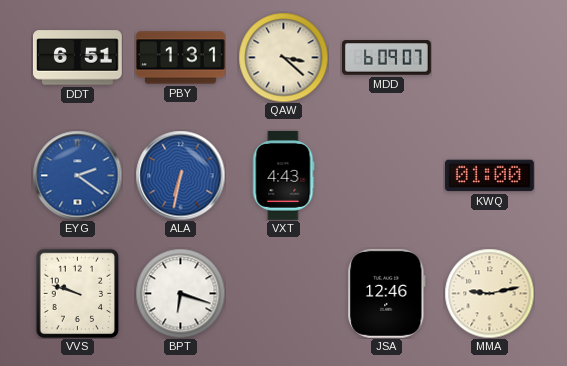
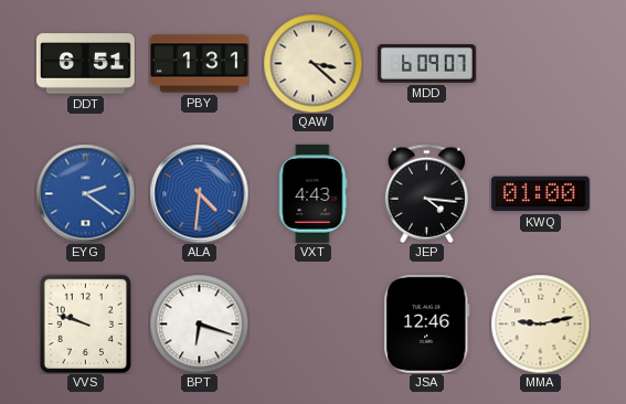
ALA: 6:32 -> 4:31
JEP: none -> 4:16
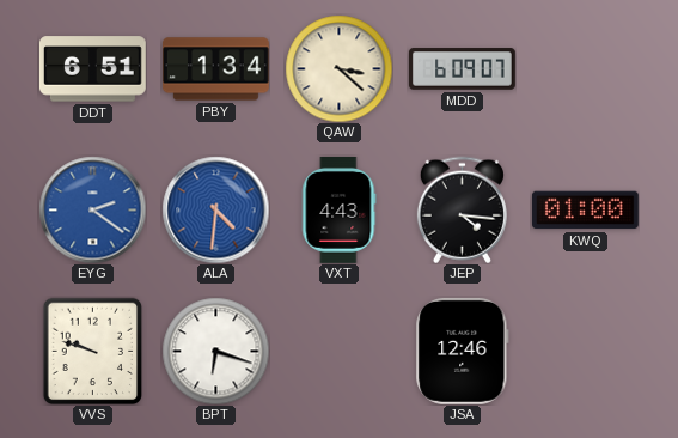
PBY: 1:31 -> 1:34
MMA: 9:13 -> none
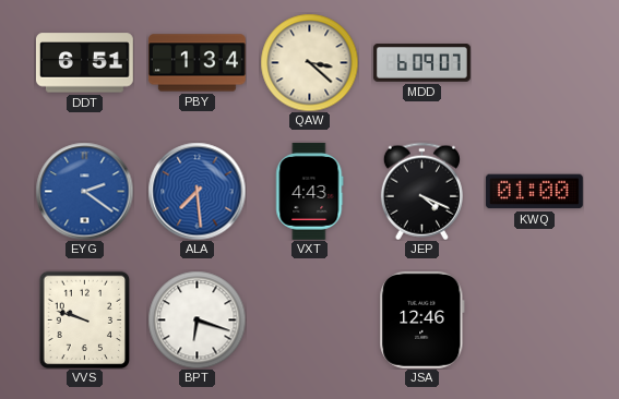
ALA: 4:31 -> 7:29
JEP: 4:16 -> 4:19
